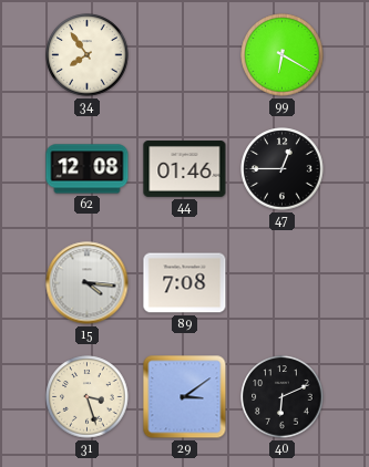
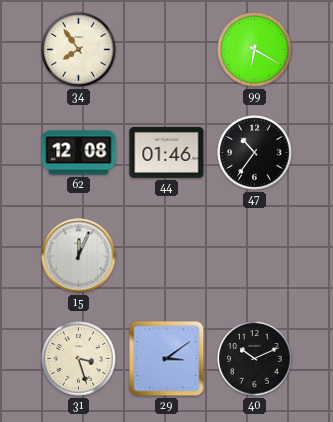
47: 12:45 -> 10:36
15: 4:16 -> 12:04
89: 7:08 -> none
40: 6:11 -> 10:11
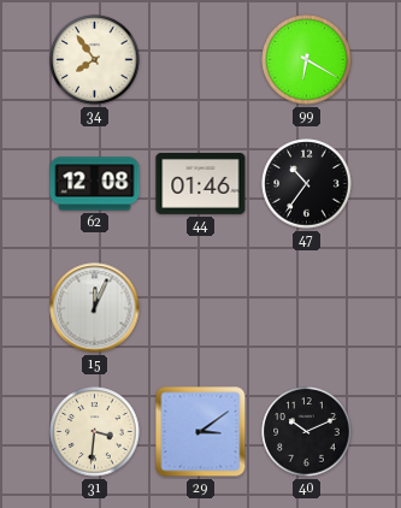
31: 3:27 -> 3:31
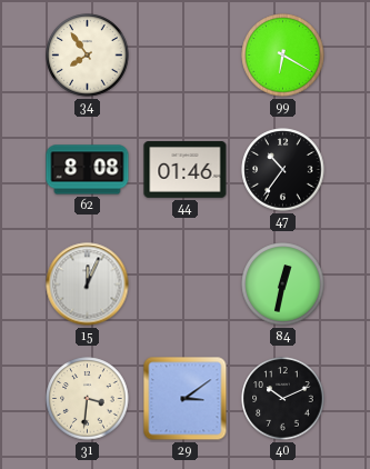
62: 12:08 -> 8:08
84: none -> 12:32
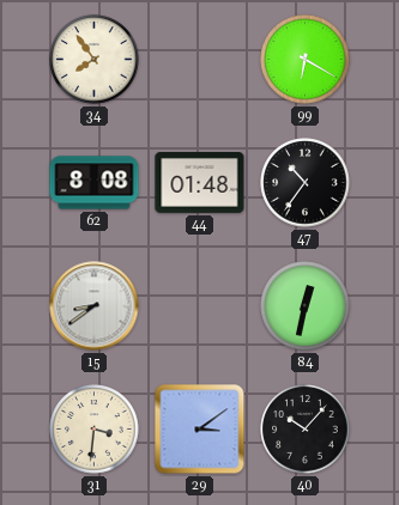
44: 01:46 -> 01:48
15: 12:04 -> 8:39
40: 10:11 -> 10:07
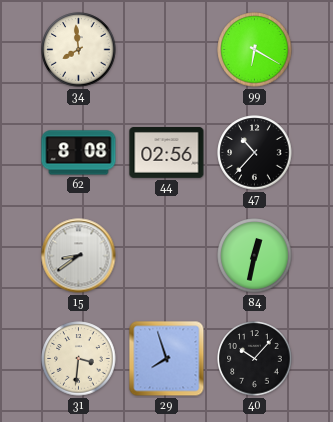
34: 7:54 -> 7:59
44: 01:48 -> 02:56
47: 10:36 -> 10:37
29: 3:09 -> 7:57
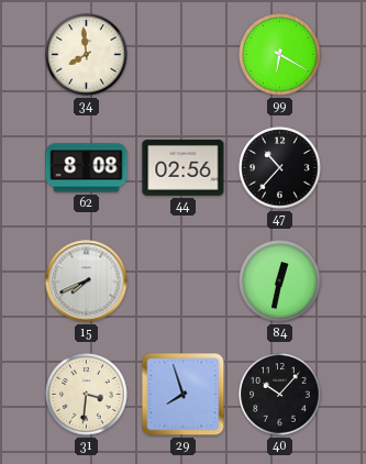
15: 8:39 -> 7:41
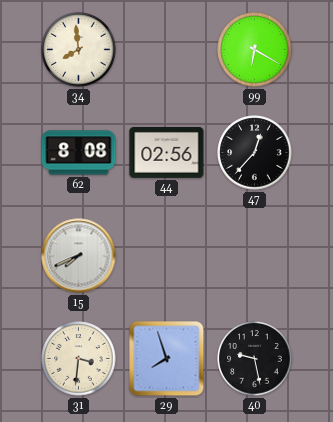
47: 10:37 -> 12:37
84: 12:32 -> none
40: 10:07 -> 9:28
